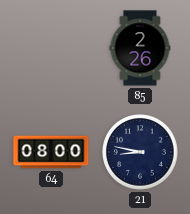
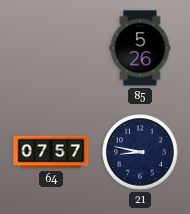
85: 2:26 -> 5:26
64: 08:00 -> 07:57
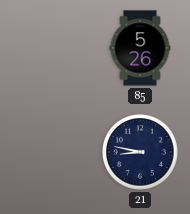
64: 07:57 -> none
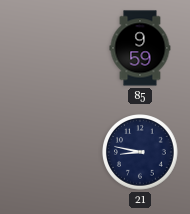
85: 5:26 -> 9:59
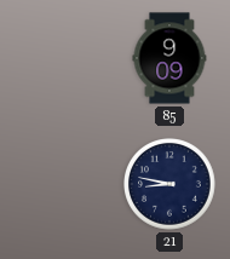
85: 9:59 -> 9:09
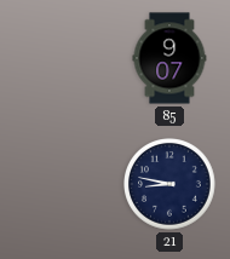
85: 9:09 -> 9:07
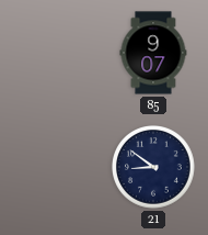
21: 8:47 -> 8:51
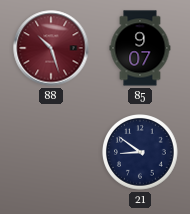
88: none -> 10:27
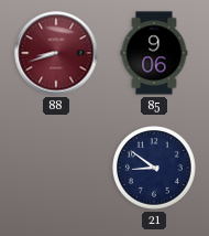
88: 10:27 -> 8:42
85: 9:07 -> 9:06
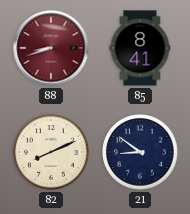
85: 9:06 -> 8:41
82: none -> 8:11
